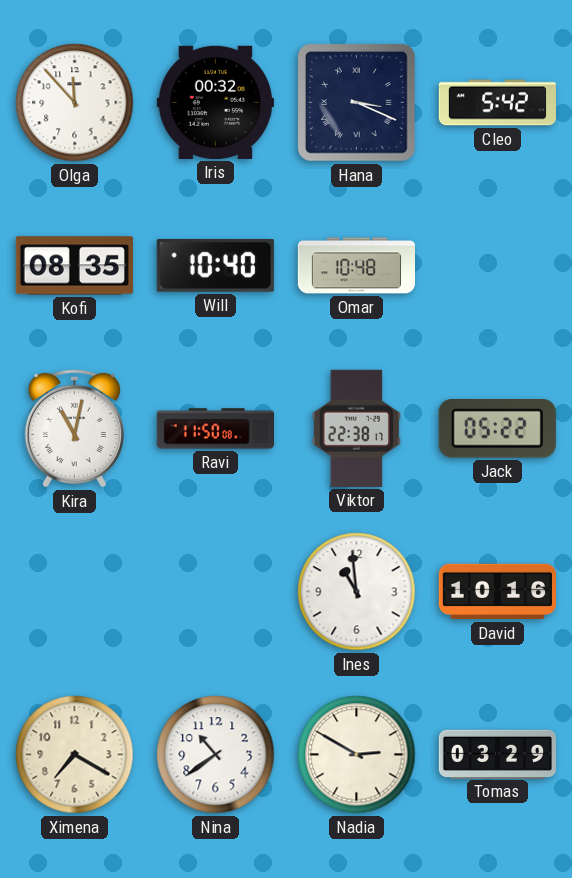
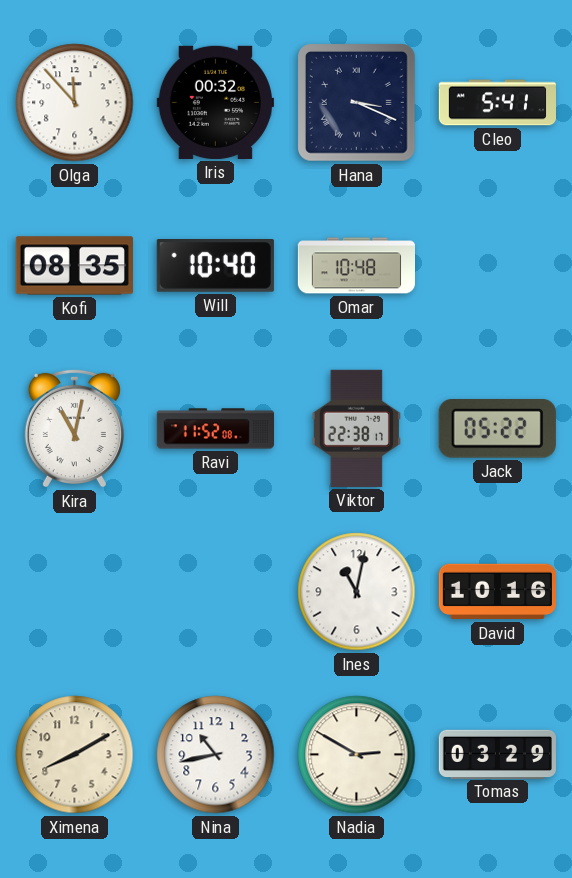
Cleo: 5:42 -> 5:41
Ravi: 11:50 -> 11:52
Ines: 10:59 -> 11:02
Ximena: 7:20 -> 8:10
Nina: 10:39 -> 10:43
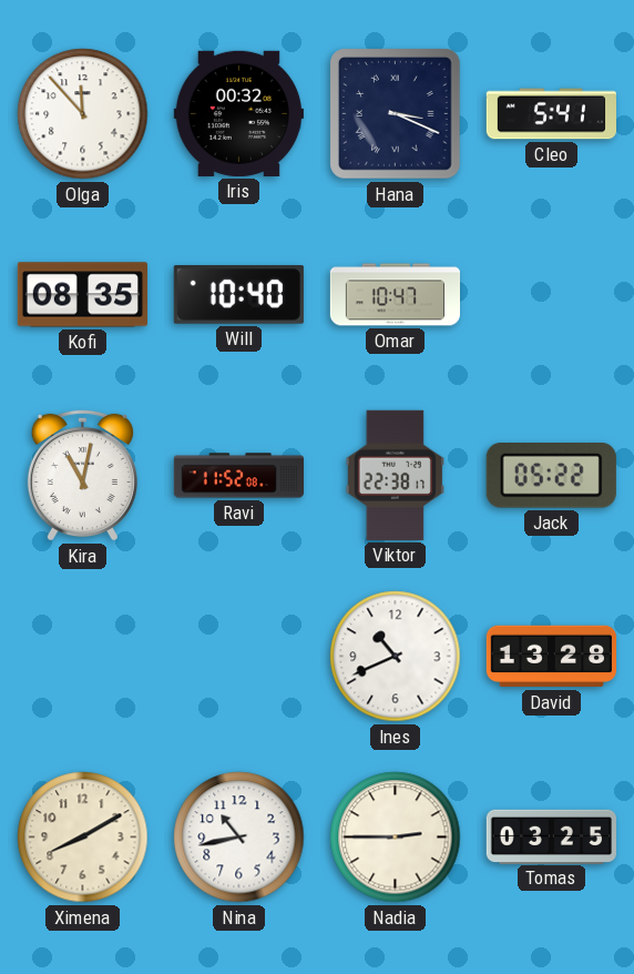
Omar: 10:48 -> 10:47
Ines: 11:02 -> 10:41
David: 10:16 -> 13:28
Nadia: 2:50 -> 2:45
Tomas: 03:29 -> 03:25
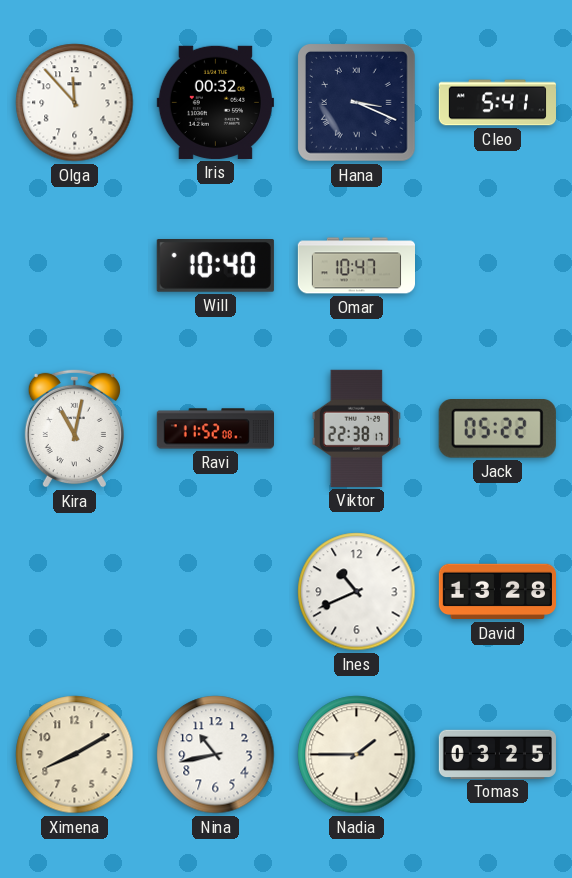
Kofi: 08:35 -> none
Nadia: 2:45 -> 1:45
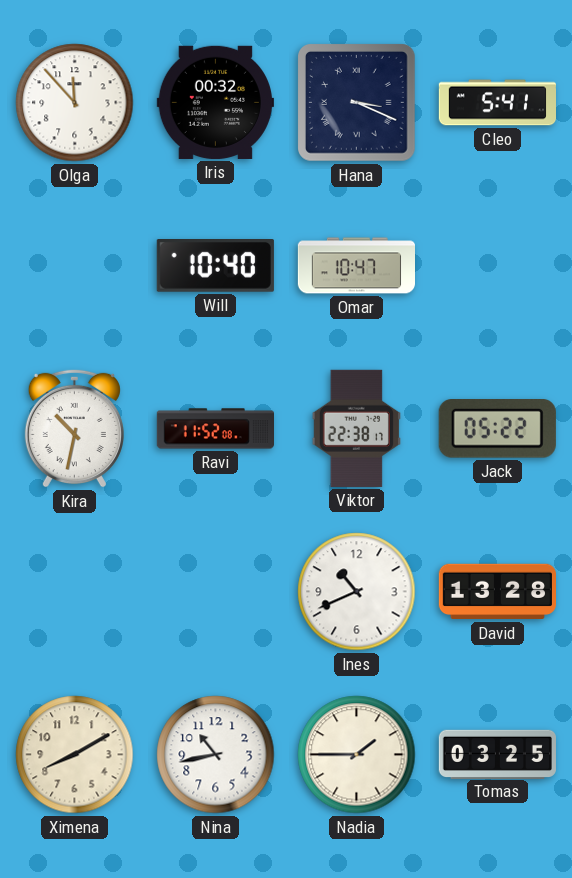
Kira: 11:02 -> 10:32
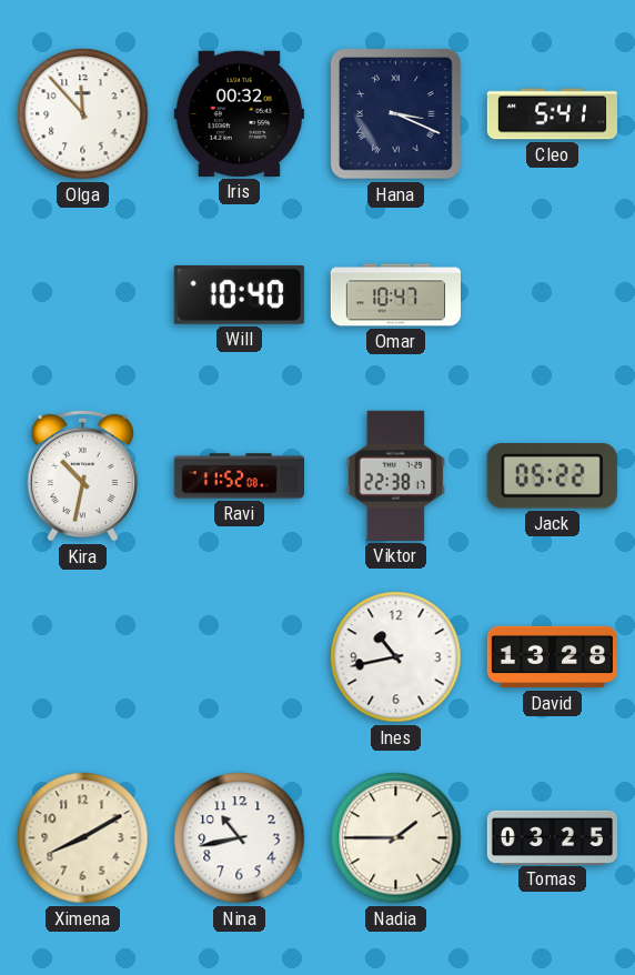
Ines: 10:41 -> 10:43
